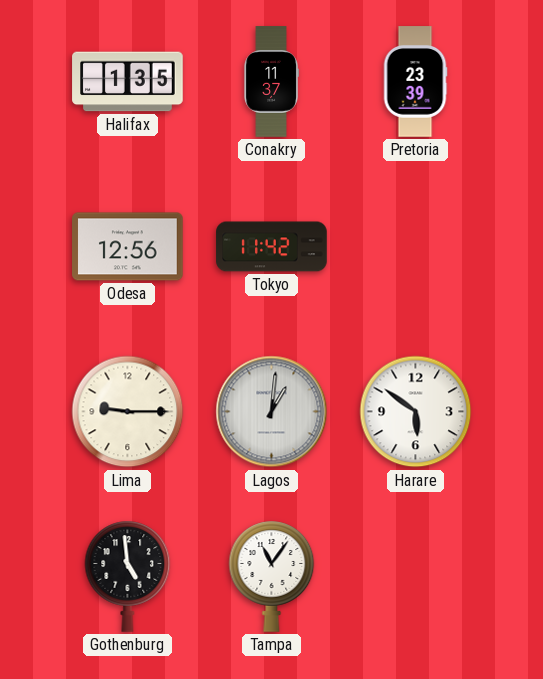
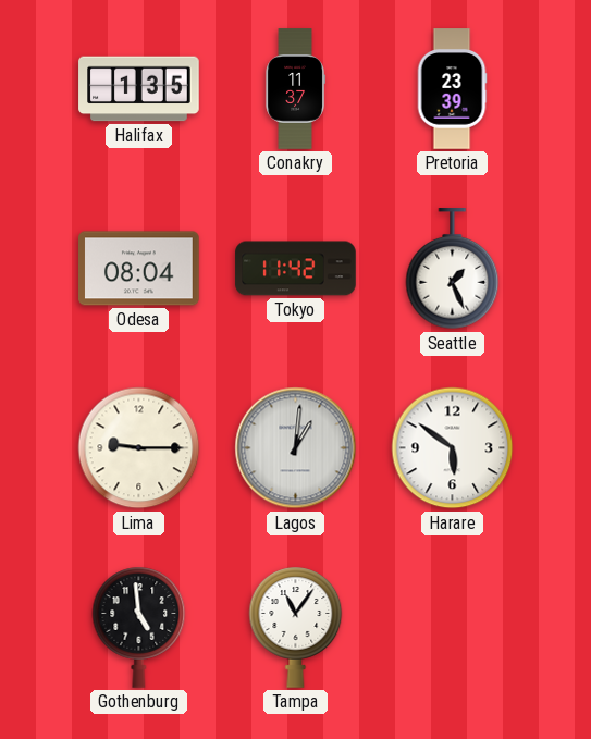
Odesa: 12:56 -> 08:04
Seattle: none -> 1:26
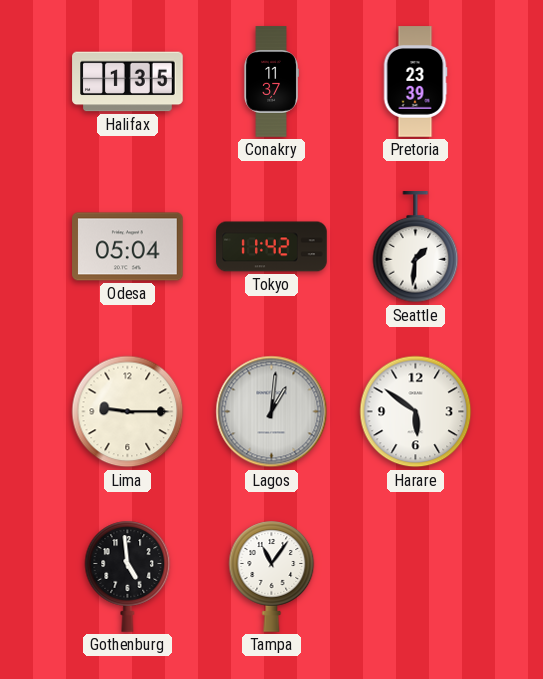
Odesa: 08:04 -> 05:04
Seattle: 1:26 -> 1:31
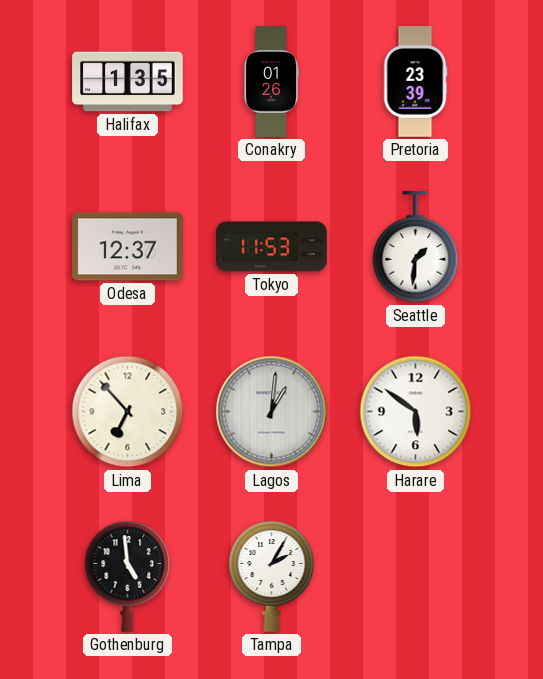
Conakry: 11:37 -> 01:26
Odesa: 05:04 -> 12:37
Tokyo: 11:42 -> 11:53
Lima: 9:15 -> 6:53
Tampa: 11:06 -> 2:05
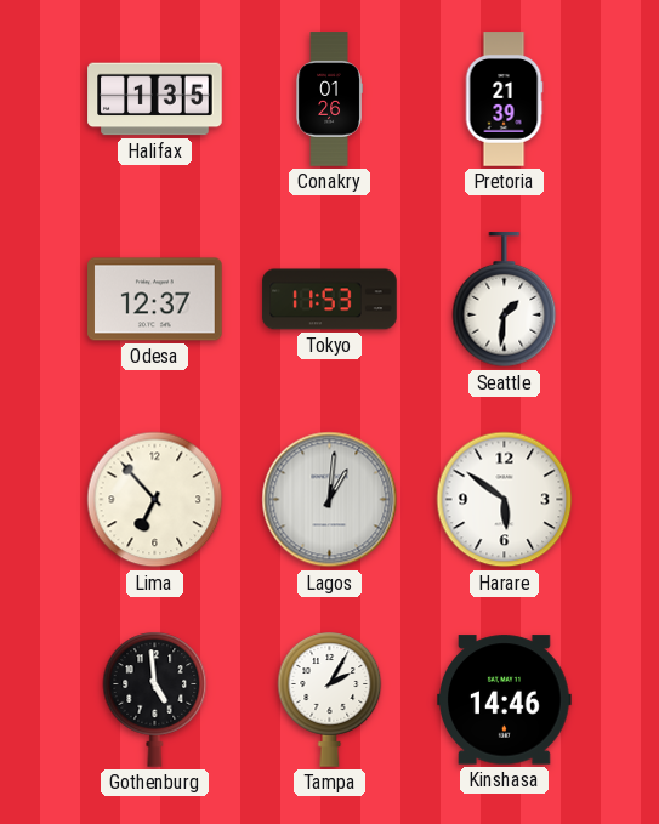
Pretoria: 23:39 -> 21:39
Kinshasa: none -> 14:46
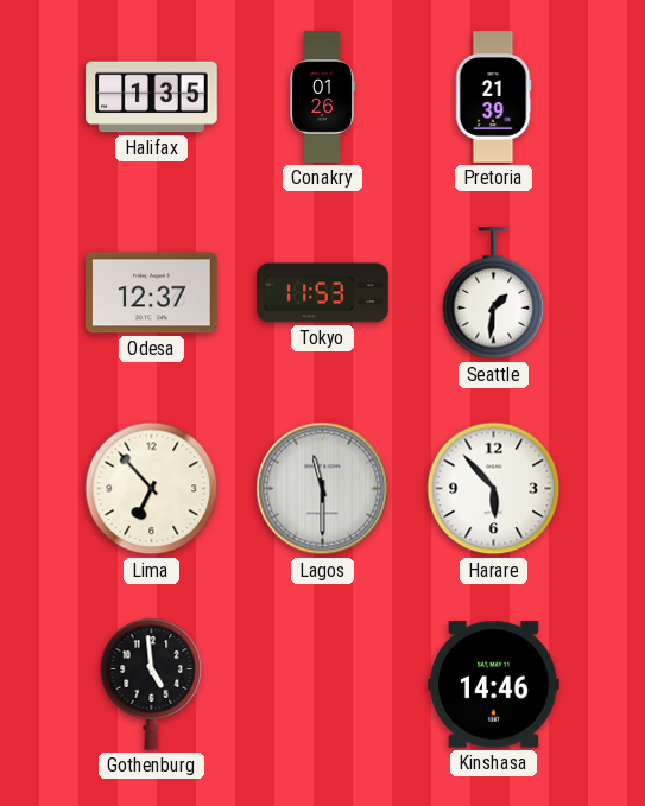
Lagos: 1:01 -> 11:30
Harare: 5:51 -> 5:53
Tampa: 2:05 -> none
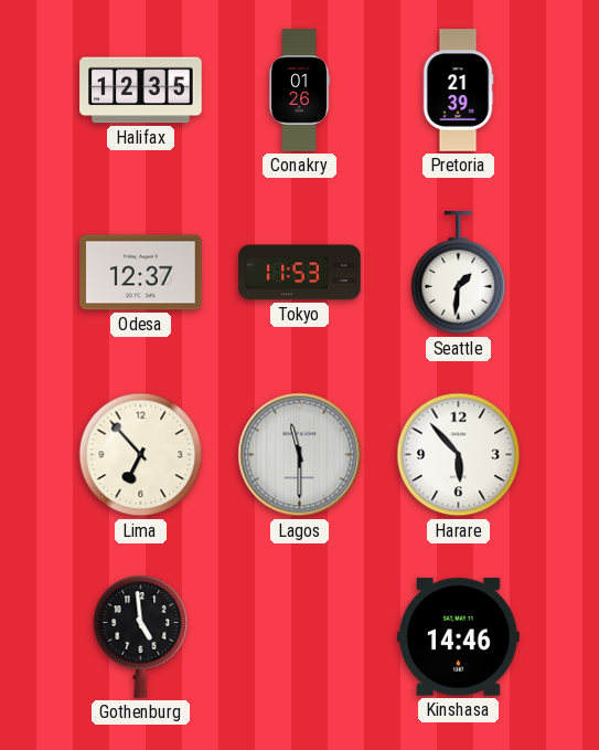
Halifax: 1:35 -> 12:35
